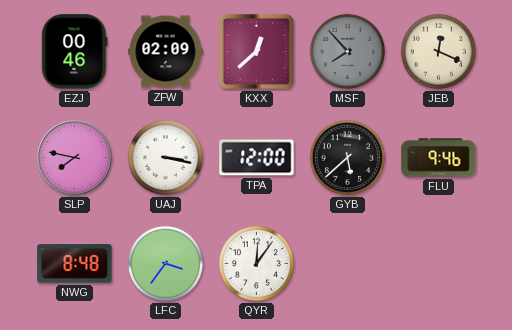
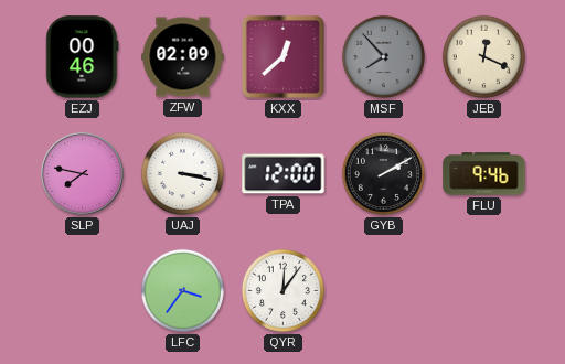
GYB: 5:38 -> 2:10
NWG: 8:48 -> none
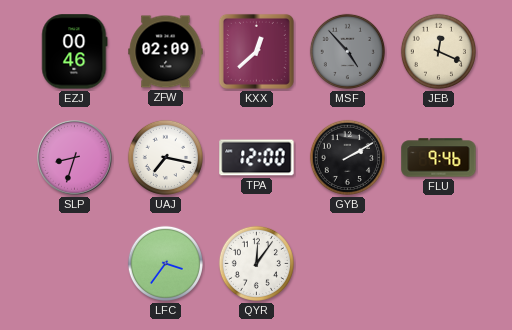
MSF: 7:53 -> 4:53
SLP: 7:47 -> 8:33
UAJ: 3:17 -> 7:17
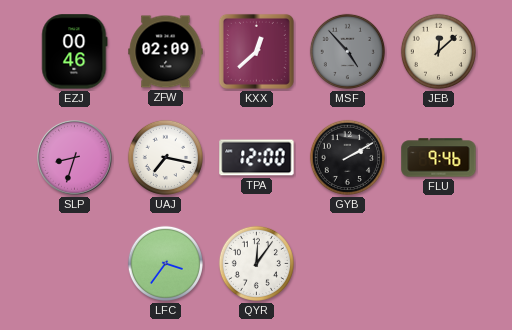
JEB: 12:19 -> 12:08
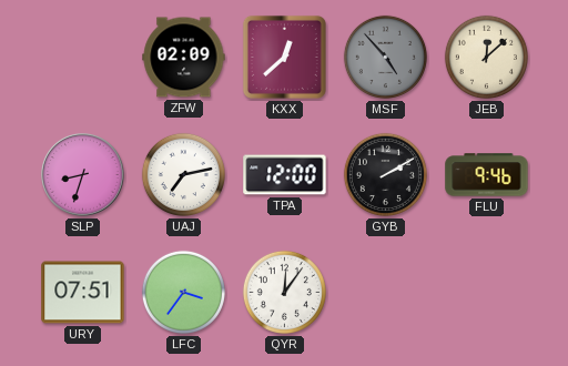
EZJ: 00:46 -> none
UAJ: 7:17 -> 7:13
URY: none -> 07:51
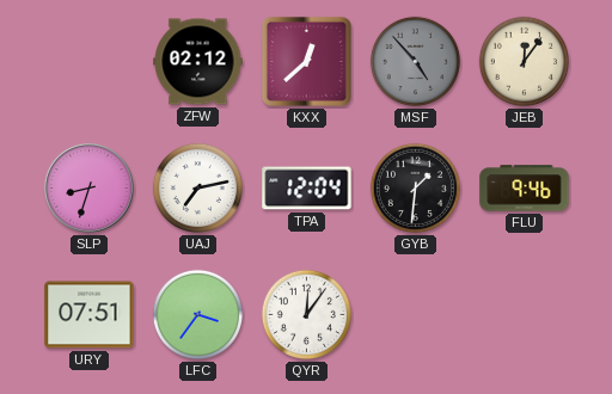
ZFW: 02:09 -> 02:12
JEB: 12:08 -> 12:06
TPA: 12:00 -> 12:04
GYB: 2:10 -> 1:31
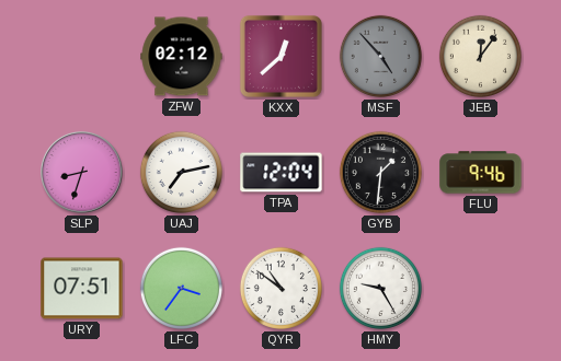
QYR: 12:06 -> 10:51
HMY: none -> 9:25
